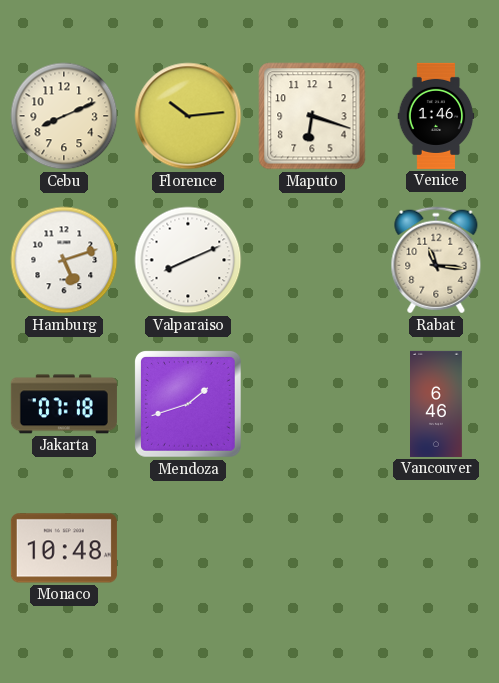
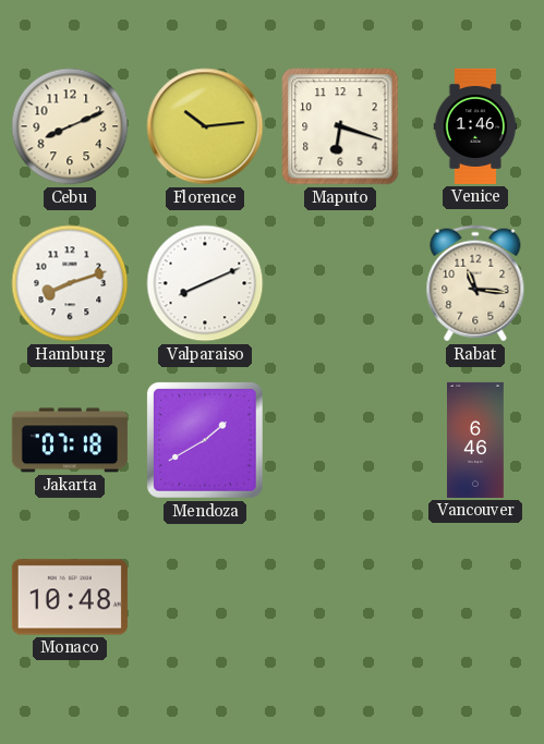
Hamburg: 5:12 -> 8:12
Mendoza: 1:42 -> 1:40
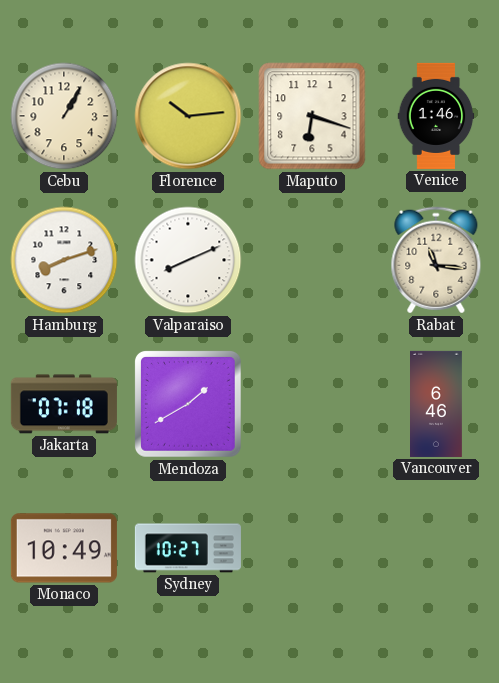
Cebu: 8:11 -> 1:05
Monaco: 10:48 -> 10:49
Sydney: none -> 10:27
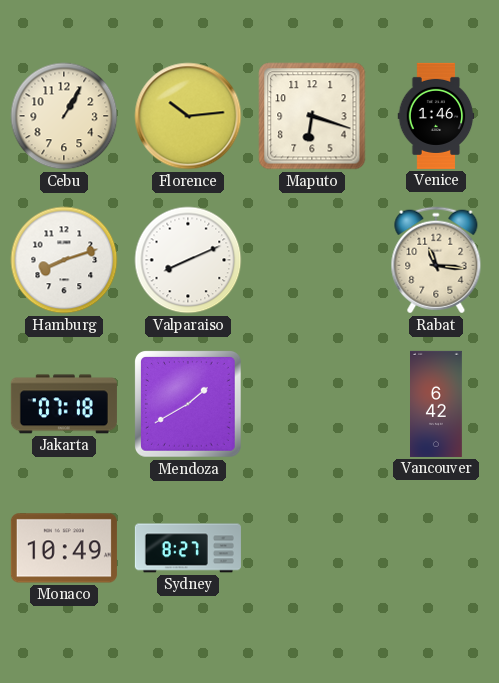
Vancouver: 6:46 -> 6:42
Sydney: 10:27 -> 8:27
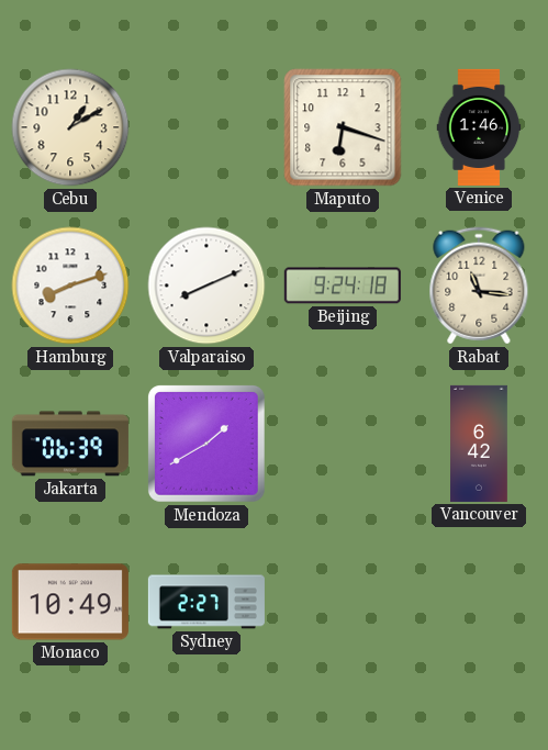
Cebu: 1:05 -> 1:10
Florence: 10:14 -> none
Beijing: none -> 9:24
Jakarta: 07:18 -> 06:39
Sydney: 8:27 -> 2:27
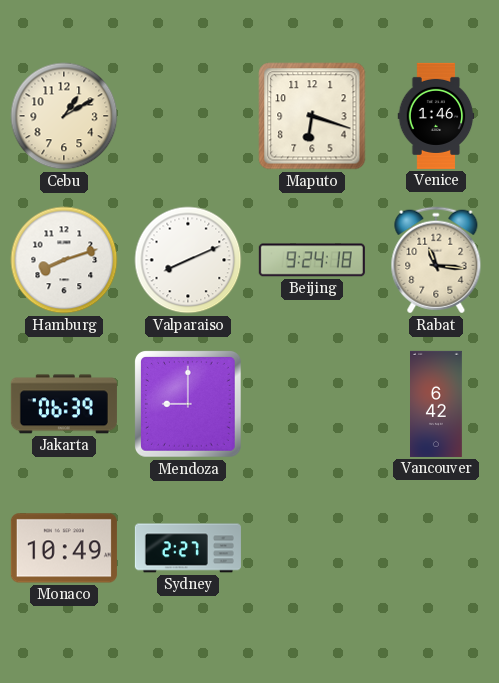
Mendoza: 1:40 -> 9:00
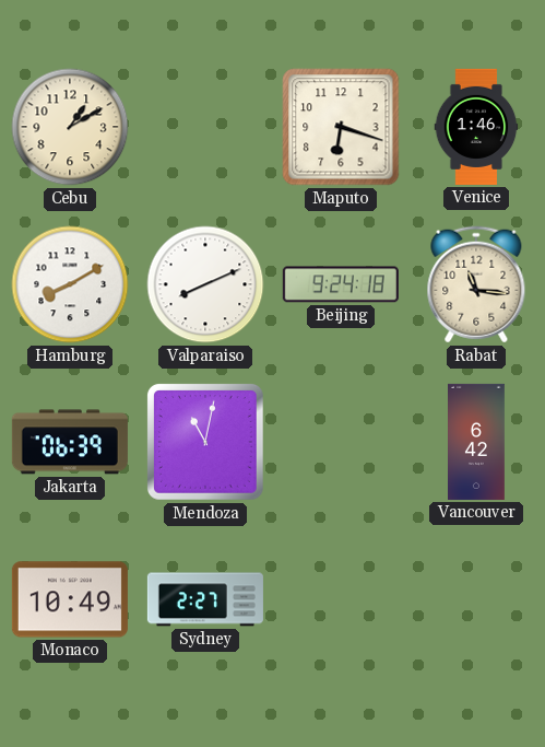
Hamburg: 8:12 -> 8:10
Mendoza: 9:00 -> 11:02
